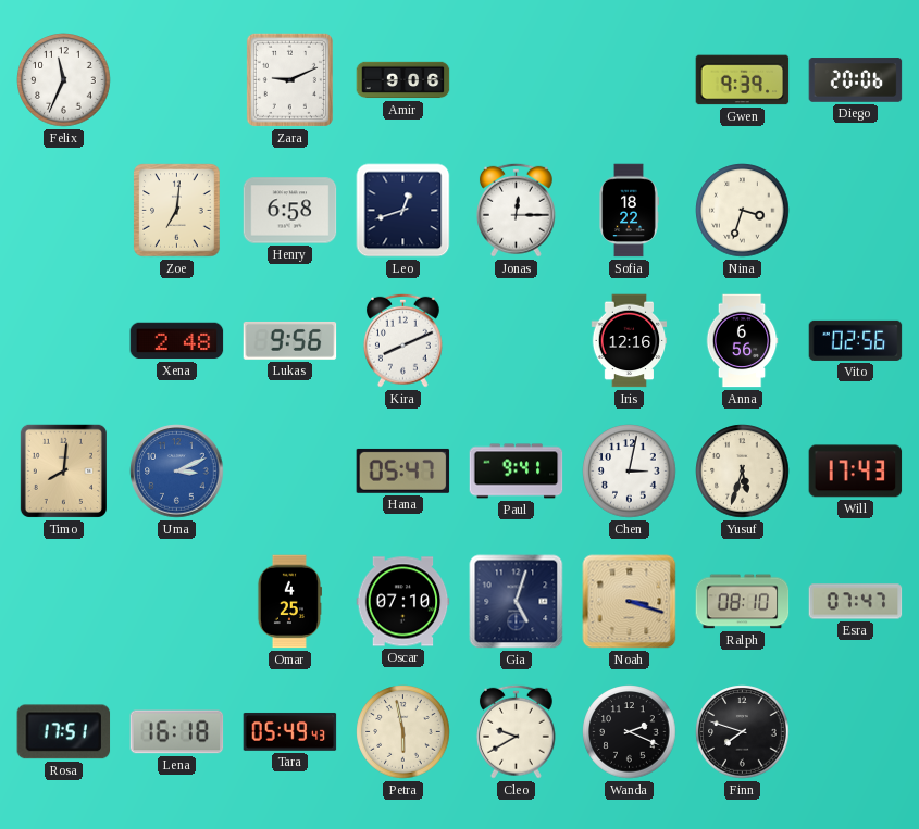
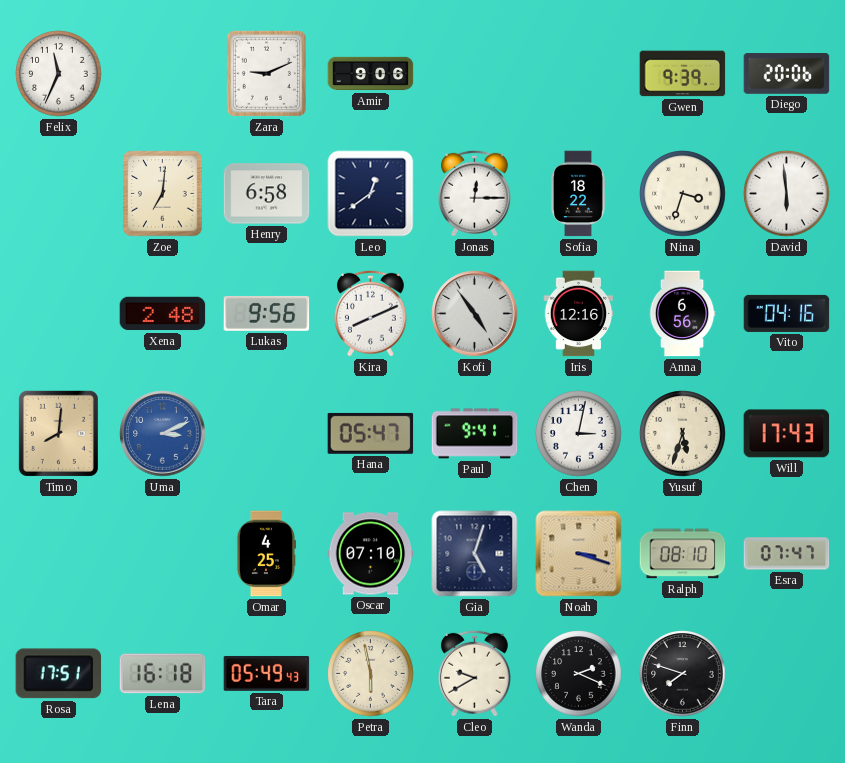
Leo: 12:42 -> 12:39
David: none -> 5:59
Kofi: none -> 4:54
Vito: 02:56 -> 04:16
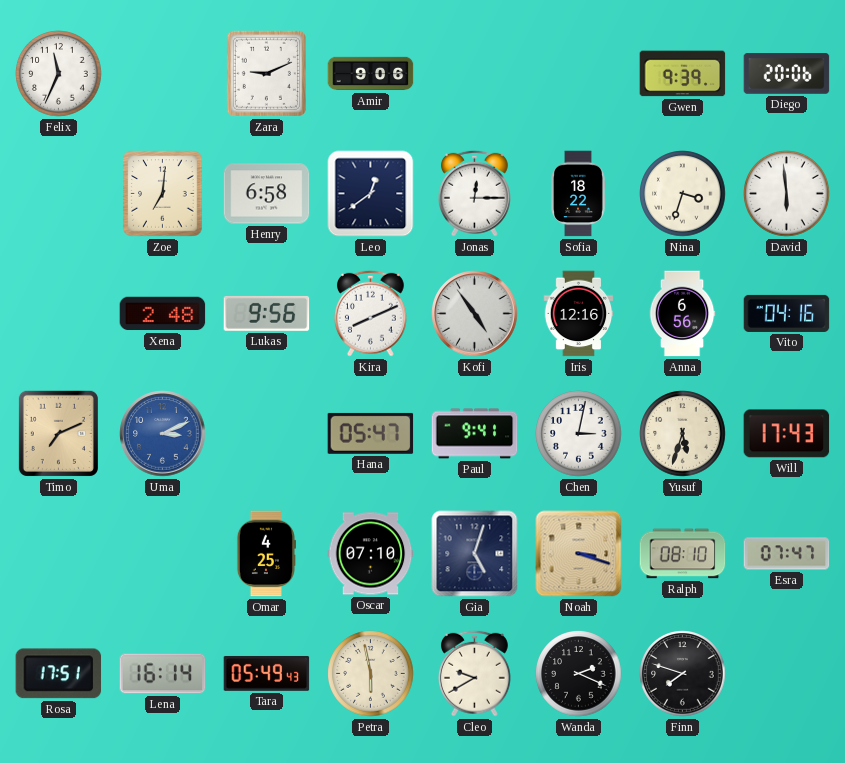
Timo: 8:01 -> 7:11
Lena: 16:18 -> 16:14
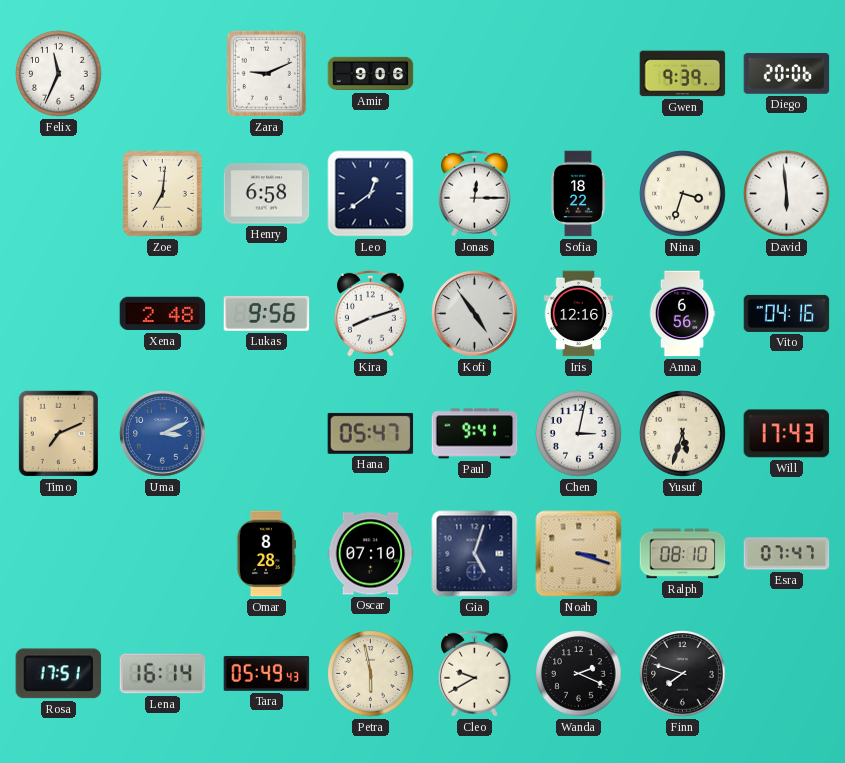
Kira: 8:11 -> 8:12
Omar: 4:25 -> 8:28
